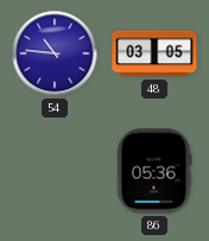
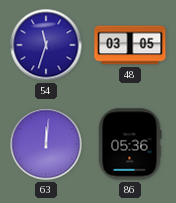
54: 10:46 -> 11:33
63: none -> 12:01
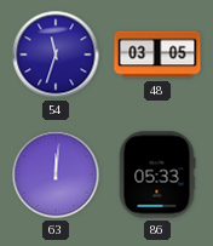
86: 05:36 -> 05:33
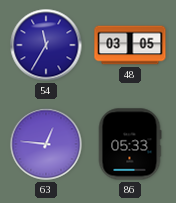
54: 11:33 -> 11:35
63: 12:01 -> 12:46
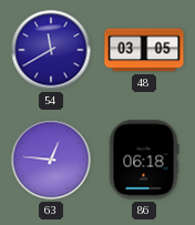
54: 11:35 -> 11:40
86: 05:33 -> 06:18
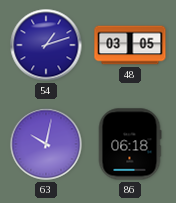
54: 11:40 -> 1:12
63: 12:46 -> 10:02
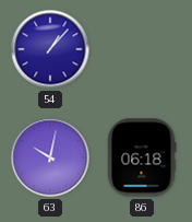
54: 1:12 -> 1:07
48: 03:05 -> none
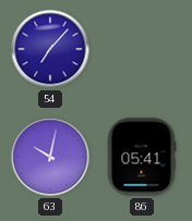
54: 1:07 -> 7:07
86: 06:18 -> 05:41
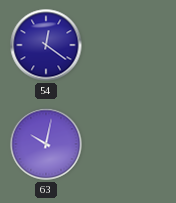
54: 7:07 -> 12:21
86: 05:41 -> none
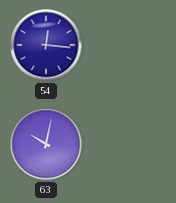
54: 12:21 -> 12:16
